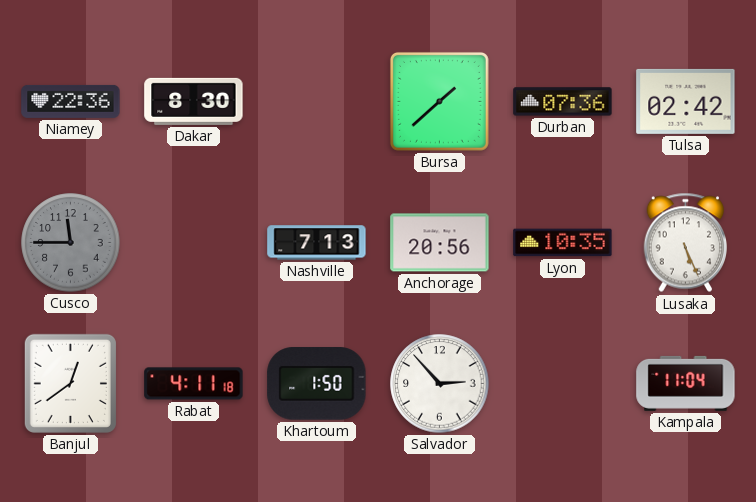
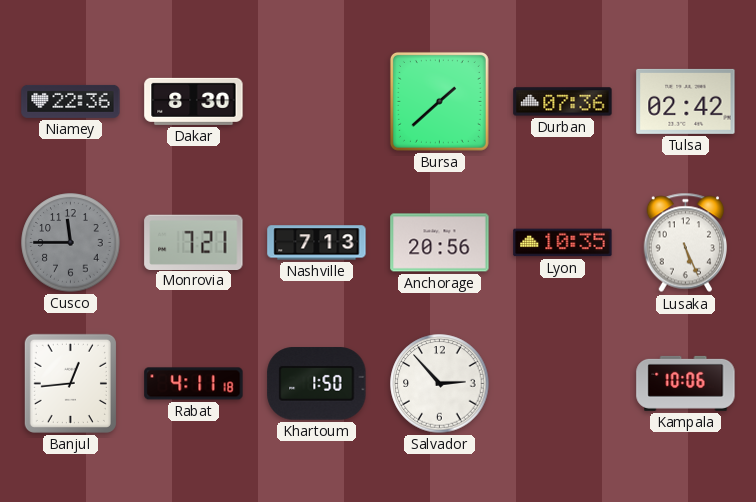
Monrovia: none -> 7:21
Banjul: 12:39 -> 12:44
Kampala: 11:04 -> 10:06
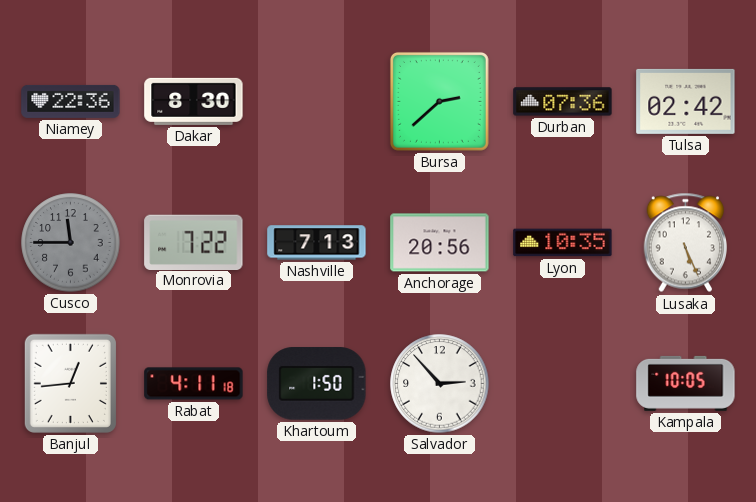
Bursa: 1:38 -> 2:38
Monrovia: 7:21 -> 7:22
Kampala: 10:06 -> 10:05
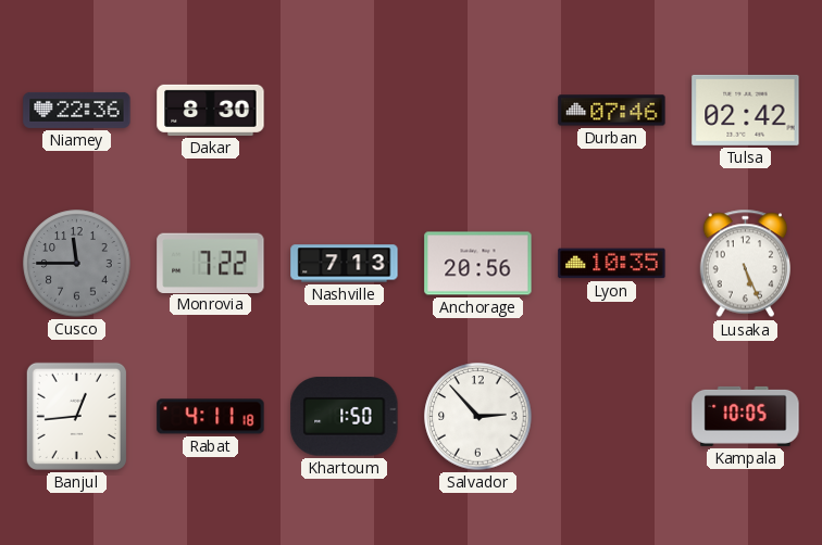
Bursa: 2:38 -> none
Durban: 07:36 -> 07:46
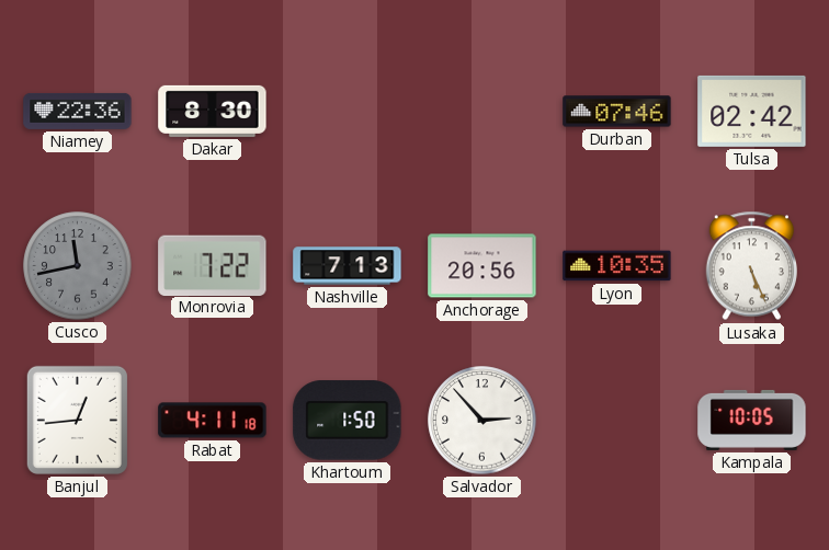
Cusco: 11:45 -> 11:43
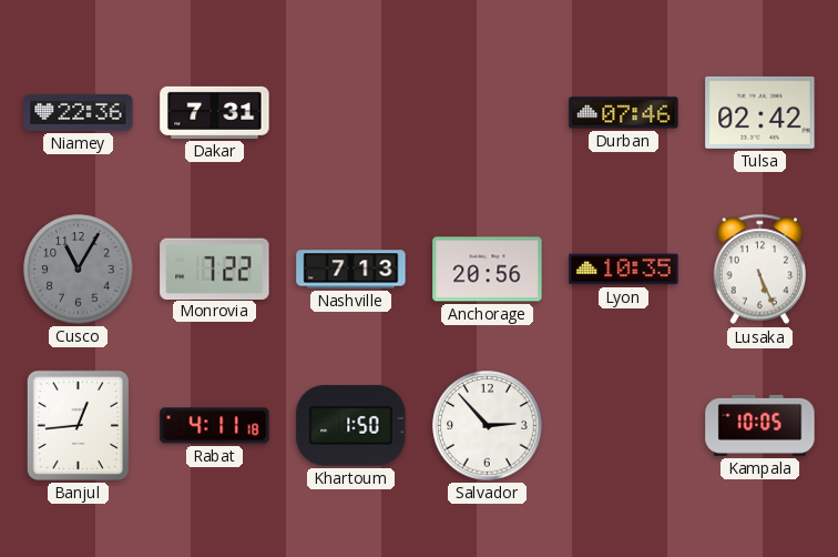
Dakar: 8:30 -> 7:31
Cusco: 11:43 -> 11:05
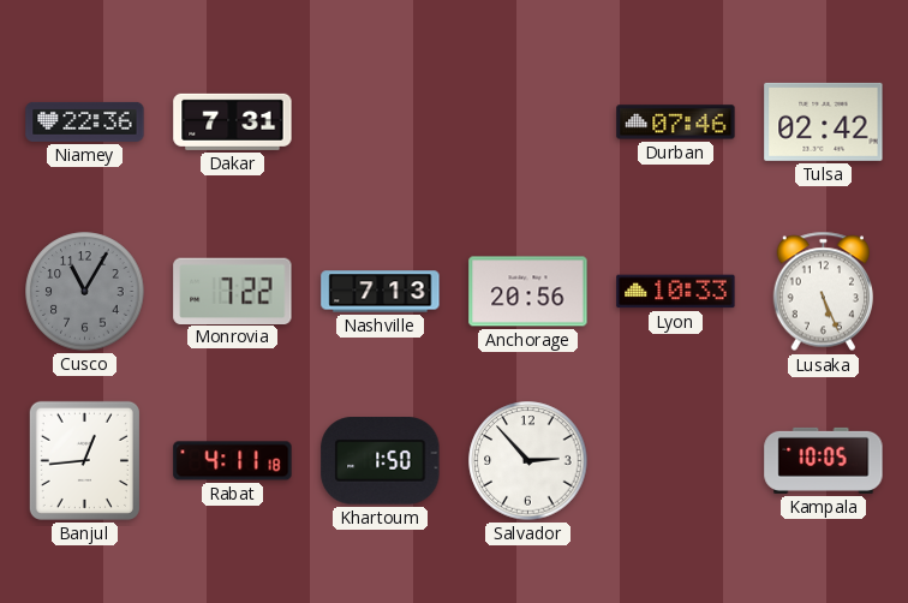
Lyon: 10:35 -> 10:33
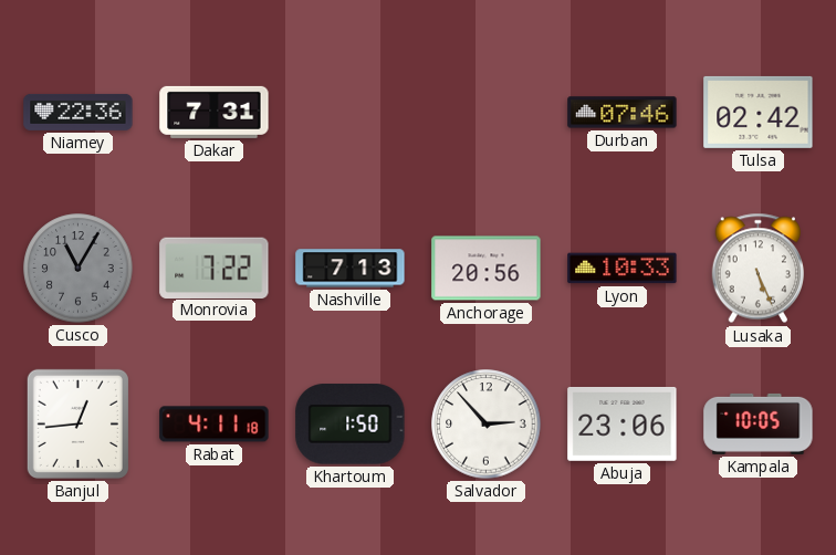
Abuja: none -> 23:06
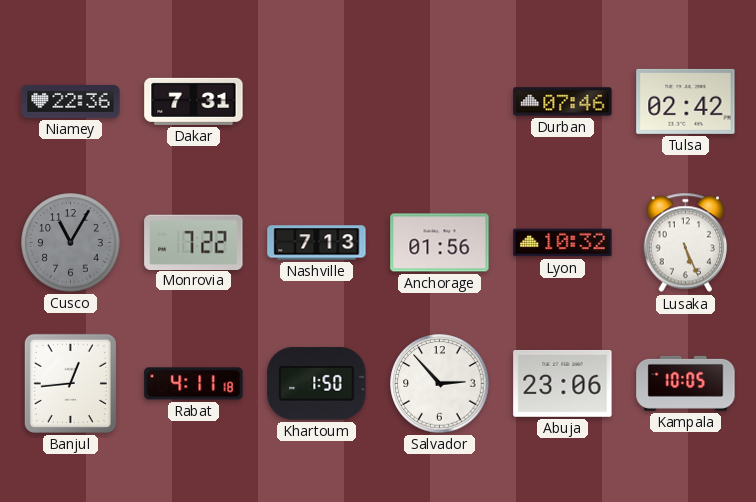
Anchorage: 20:56 -> 01:56
Lyon: 10:33 -> 10:32
